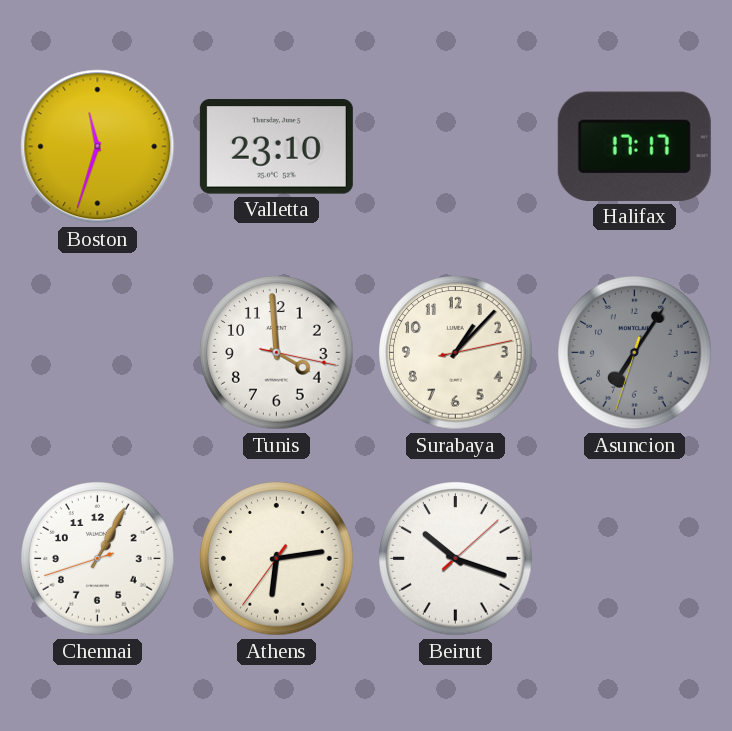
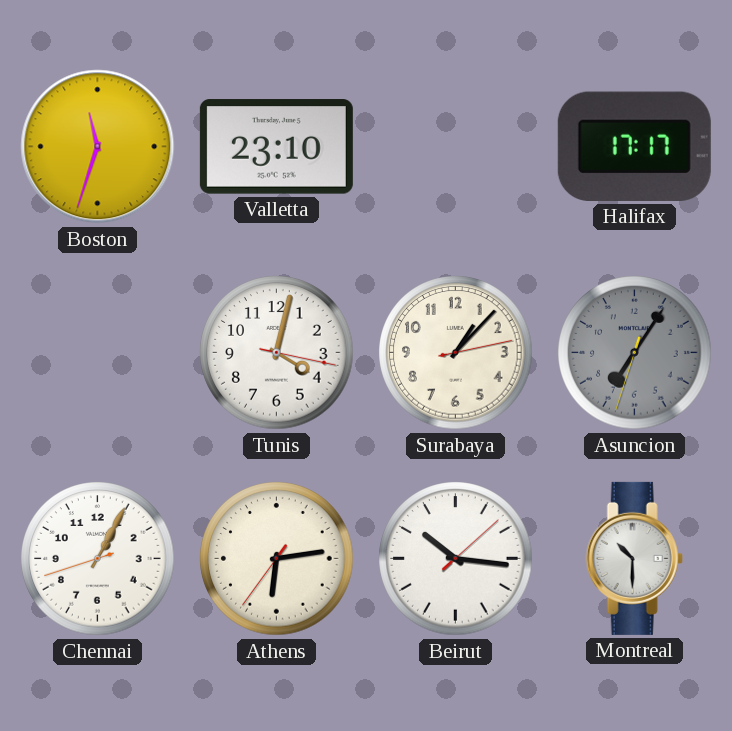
Tunis: 3:59 -> 4:02
Beirut: 10:18 -> 10:16
Montreal: none -> 10:30
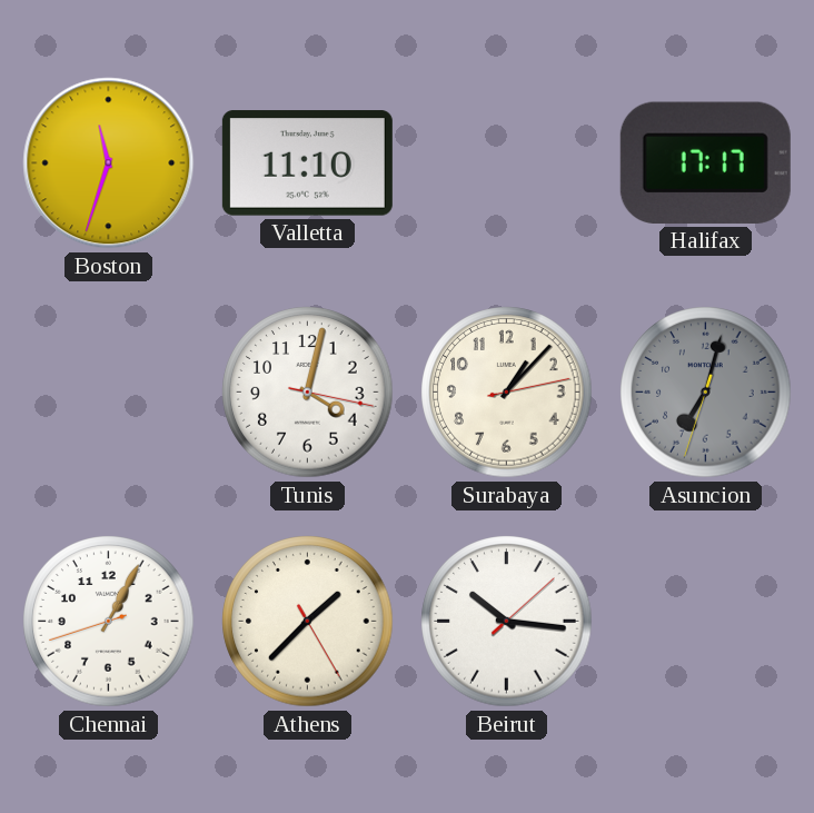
Valletta: 23:10 -> 11:10
Asuncion: 7:05 -> 7:02
Athens: 6:13 -> 1:37
Montreal: 10:30 -> none
